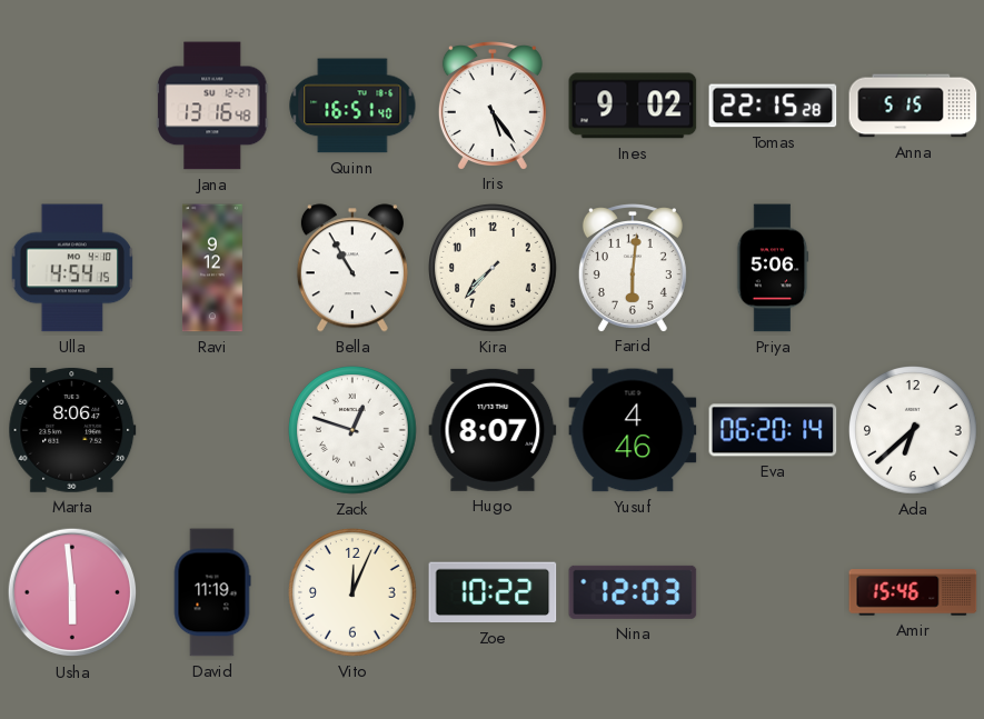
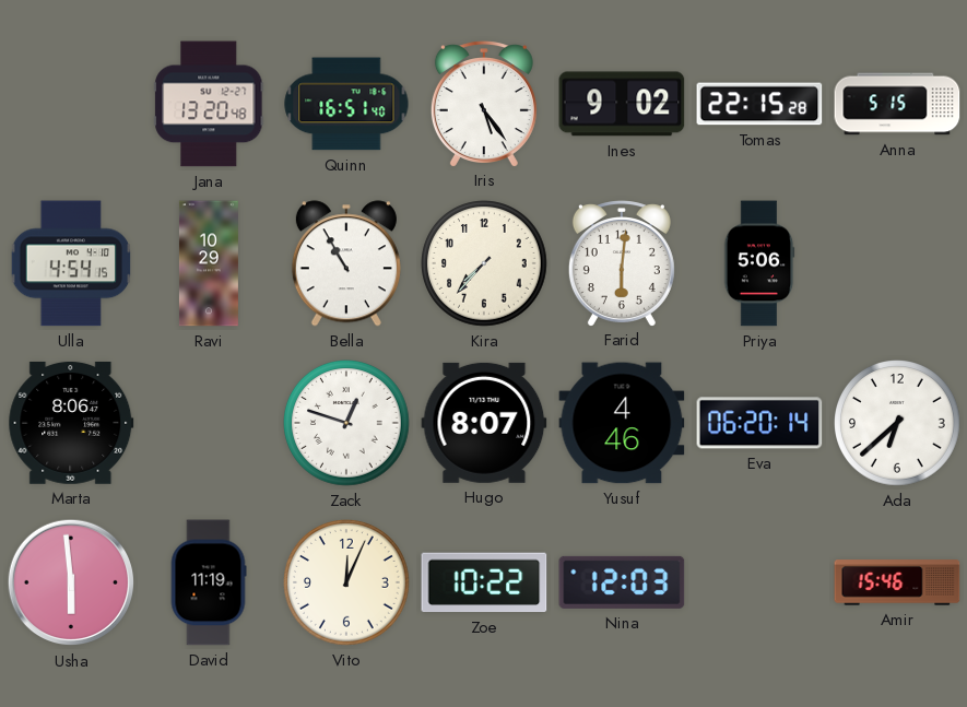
Jana: 13:16 -> 13:20
Ravi: 9:12 -> 10:29
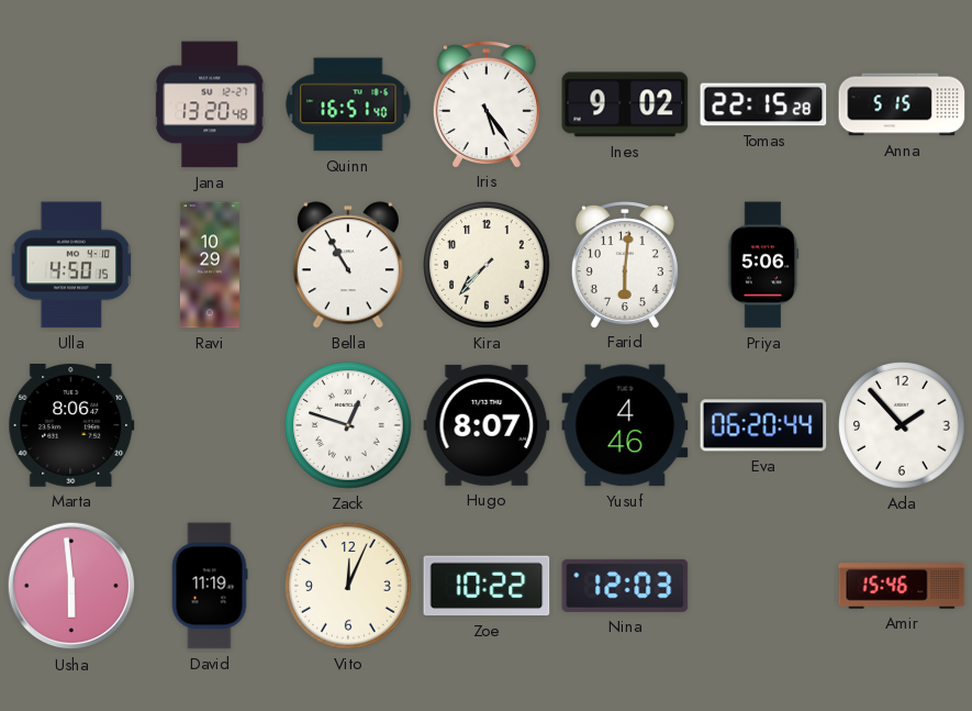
Ulla: 4:54 -> 4:50
Eva: 06:20:14 -> 06:20:44
Ada: 6:38 -> 1:53
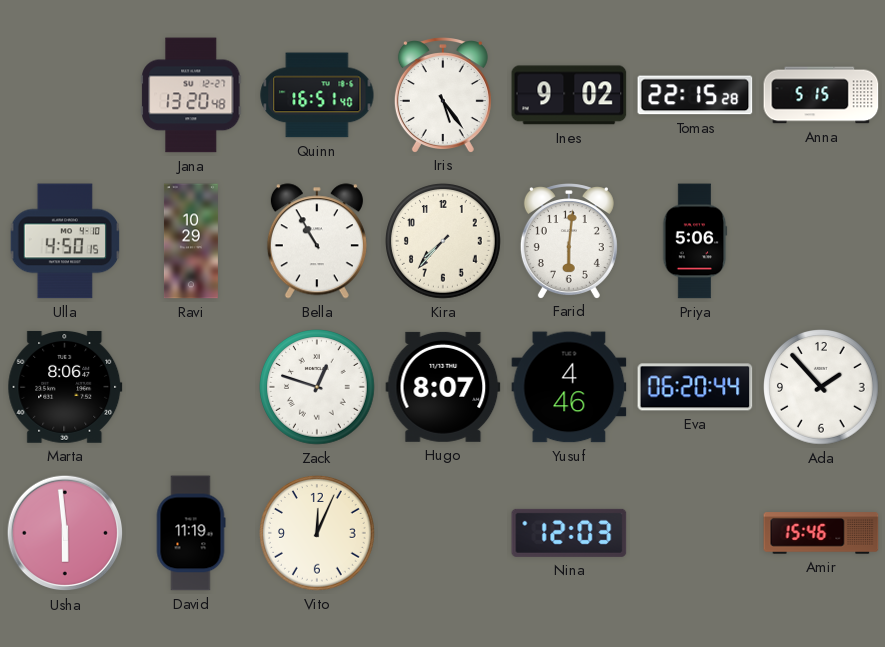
Zoe: 10:22 -> none
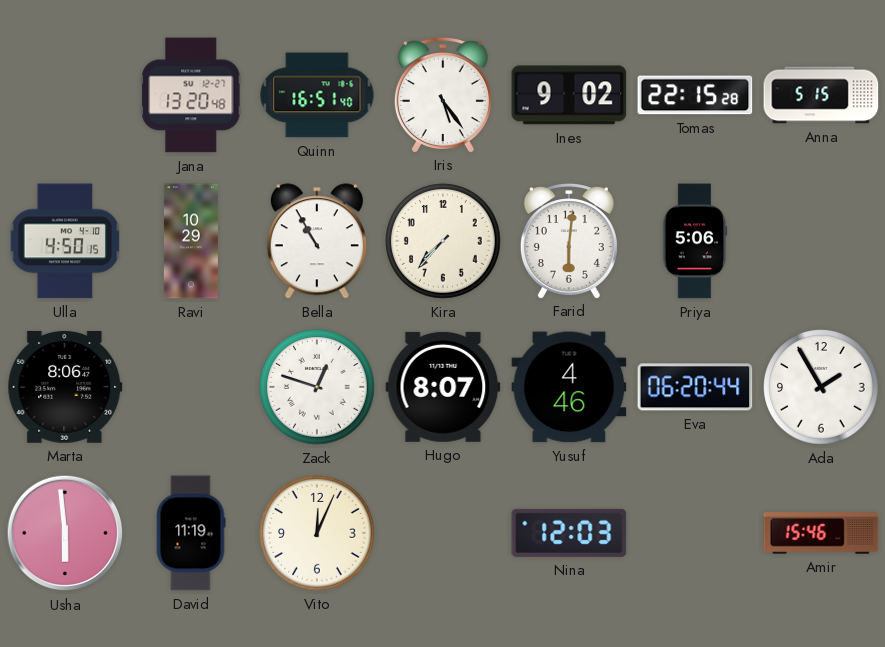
Ada: 1:53 -> 1:55
